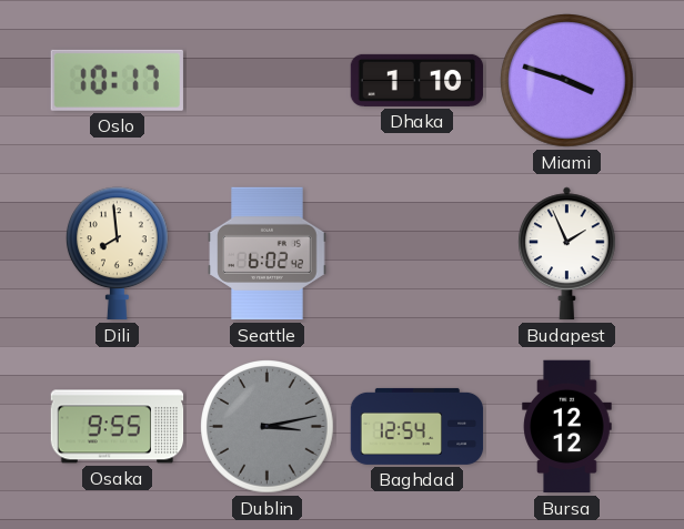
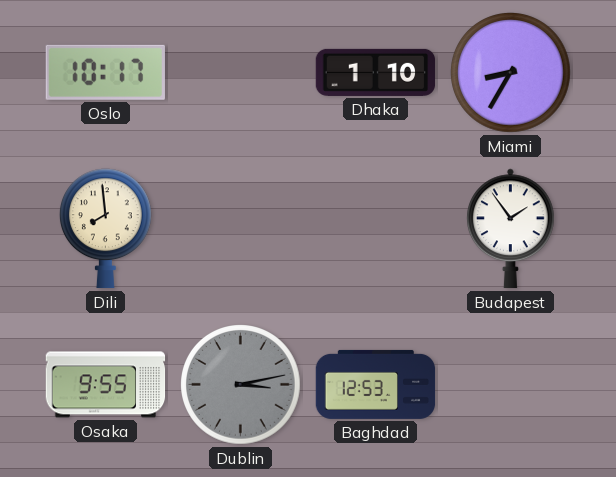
Miami: 3:48 -> 8:35
Seattle: 6:02 -> none
Budapest: 1:56 -> 1:54
Baghdad: 12:54 -> 12:53
Bursa: 12:12 -> none
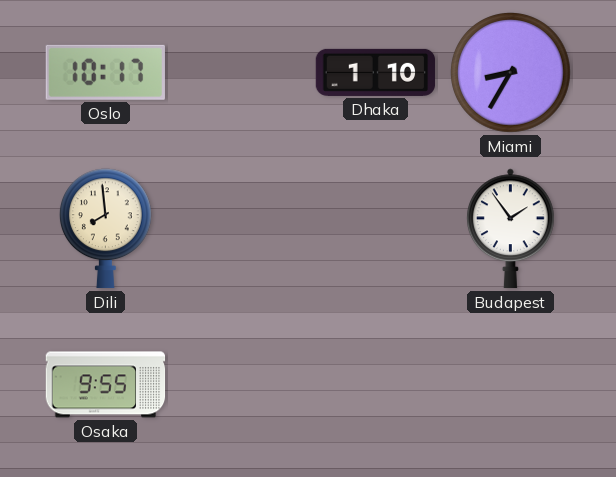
Dublin: 3:13 -> none
Baghdad: 12:53 -> none
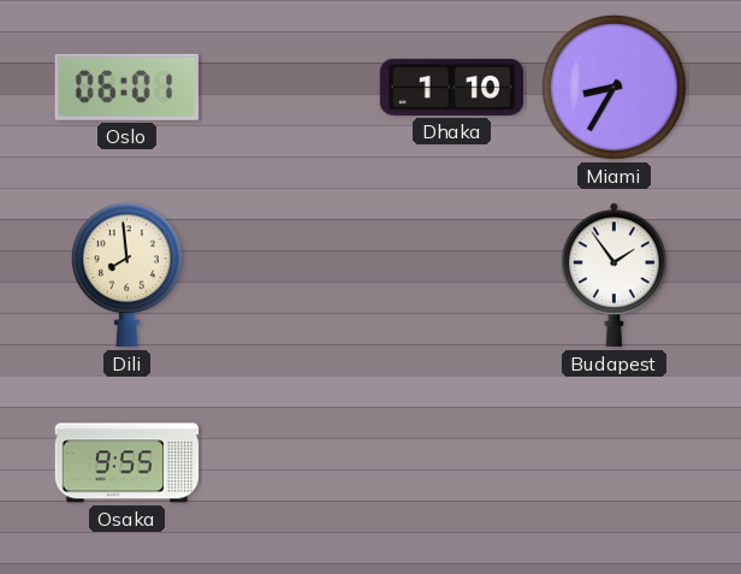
Oslo: 10:17 -> 06:01
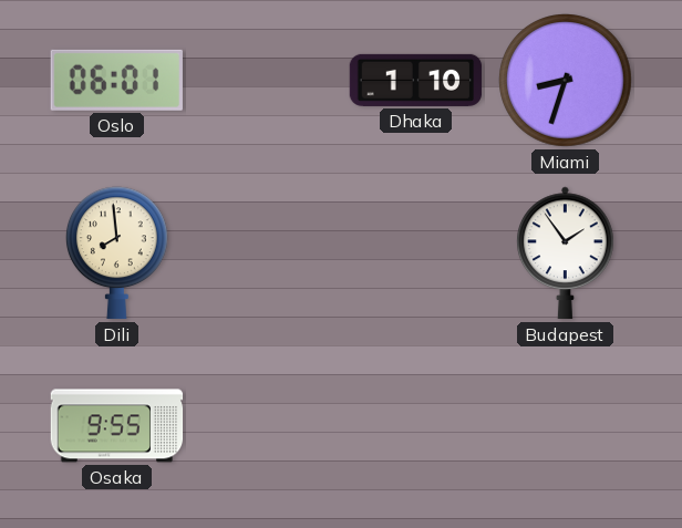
Miami: 8:35 -> 8:33
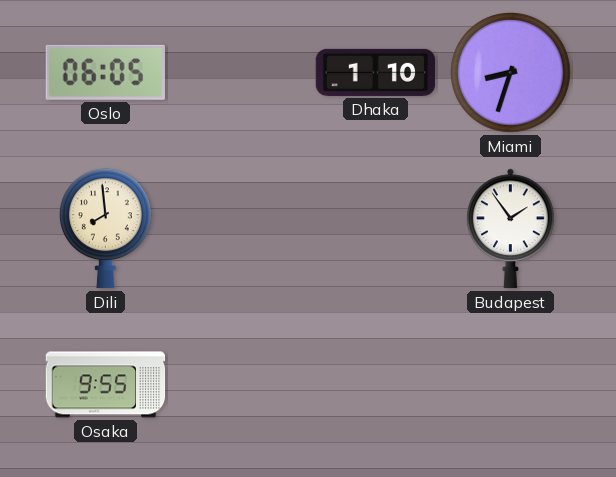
Oslo: 06:01 -> 06:05
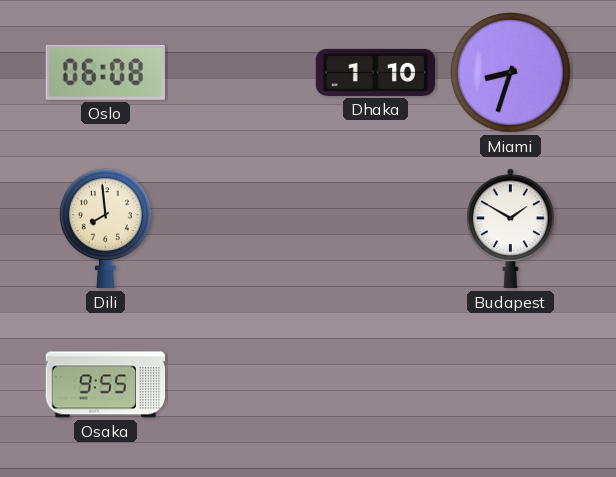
Oslo: 06:05 -> 06:08
Budapest: 1:54 -> 1:50
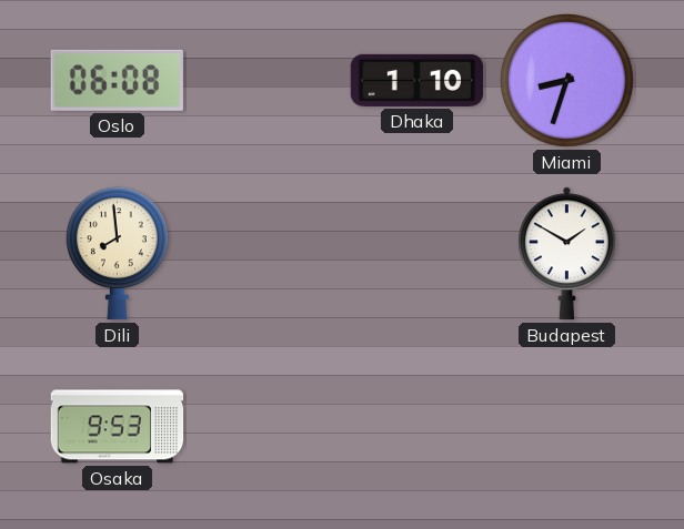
Osaka: 9:55 -> 9:53
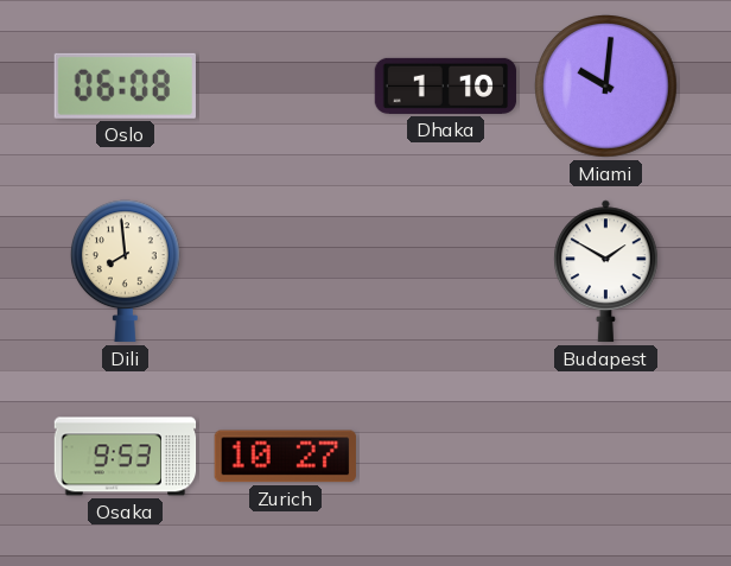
Miami: 8:33 -> 10:01
Zurich: none -> 10:27
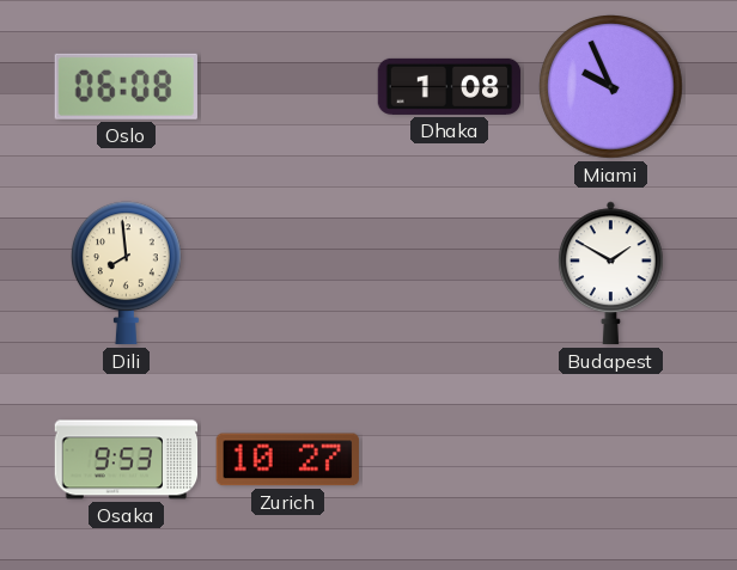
Dhaka: 1:10 -> 1:08
Miami: 10:01 -> 9:56
